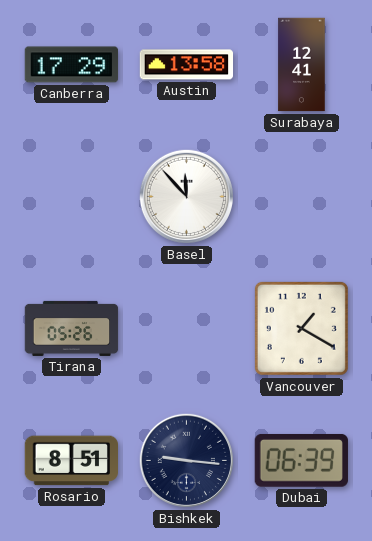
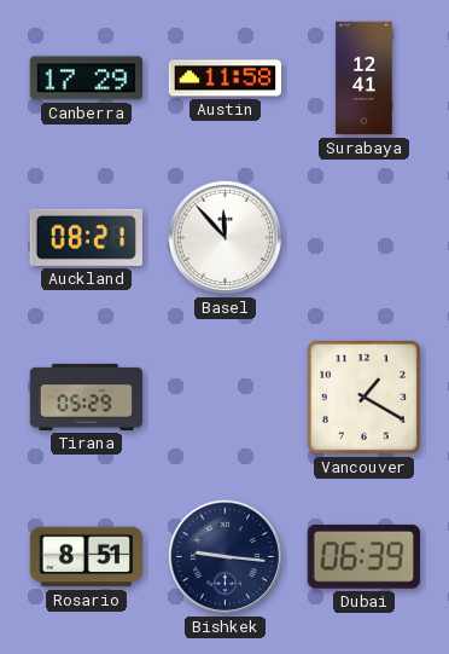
Austin: 13:58 -> 11:58
Auckland: none -> 08:21
Tirana: 05:26 -> 05:29
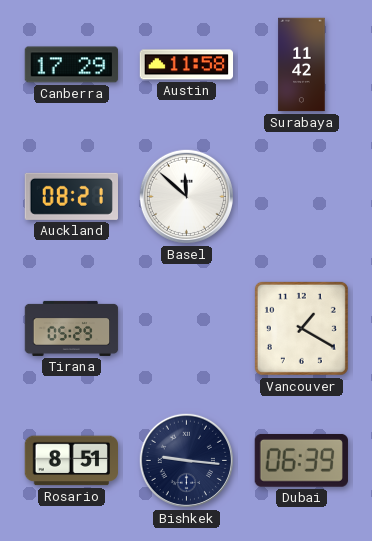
Surabaya: 12:41 -> 11:42
Basel: 11:53 -> 11:52
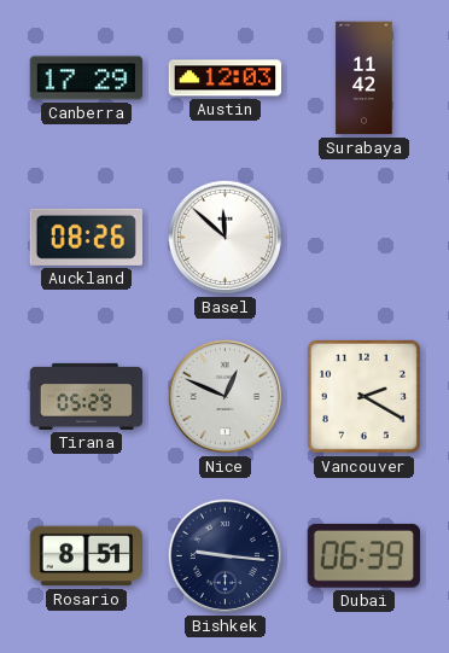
Austin: 11:58 -> 12:03
Auckland: 08:21 -> 08:26
Nice: none -> 12:49
Vancouver: 1:20 -> 2:20
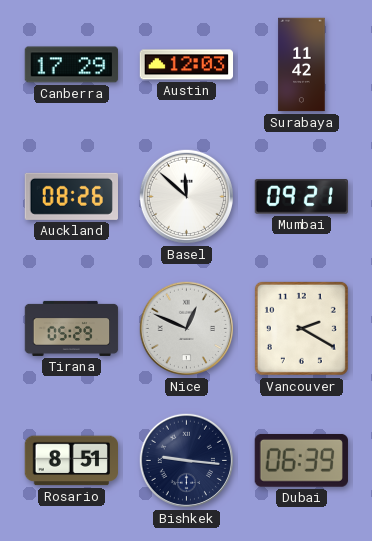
Mumbai: none -> 09:21
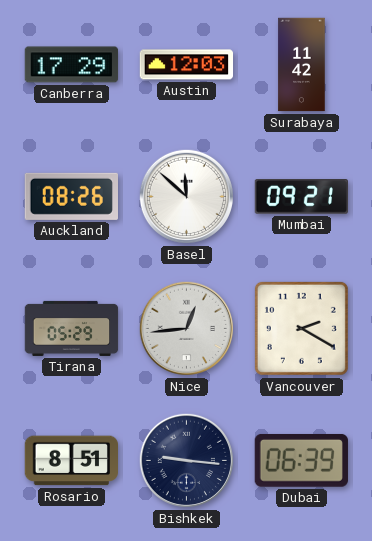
Nice: 12:49 -> 12:44
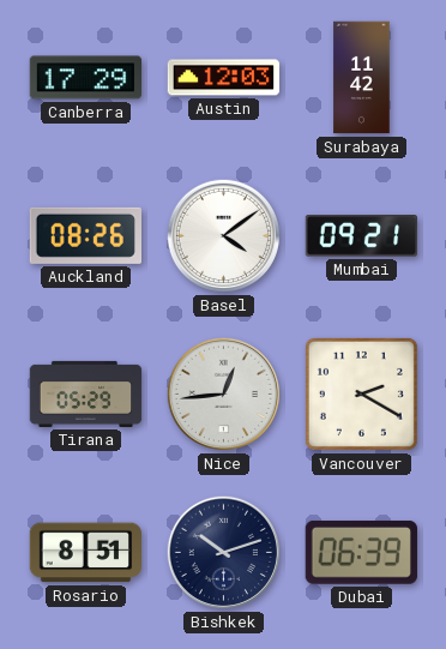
Basel: 11:52 -> 4:09
Bishkek: 9:16 -> 10:12
